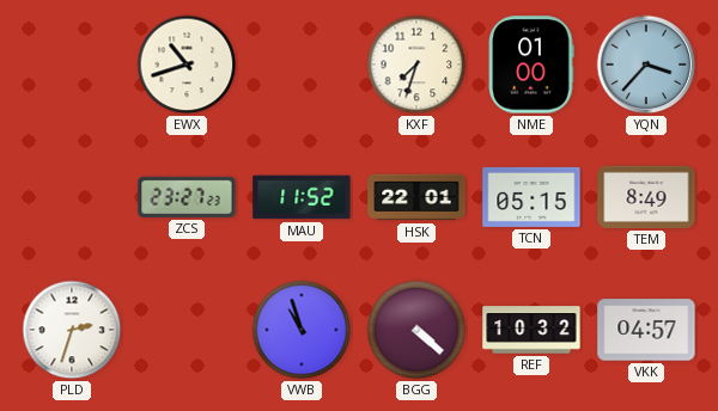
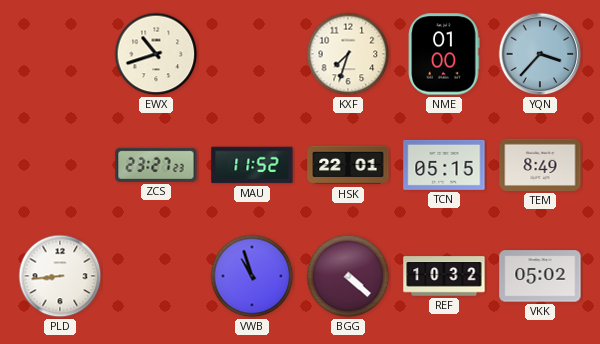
PLD: 2:33 -> 8:44
VKK: 04:57 -> 05:02
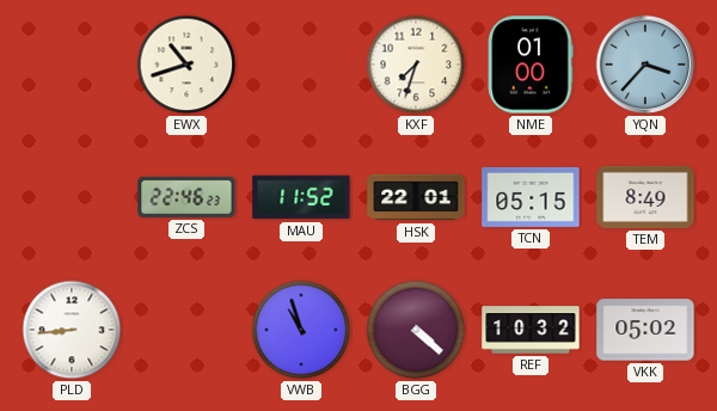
ZCS: 23:27 -> 22:46
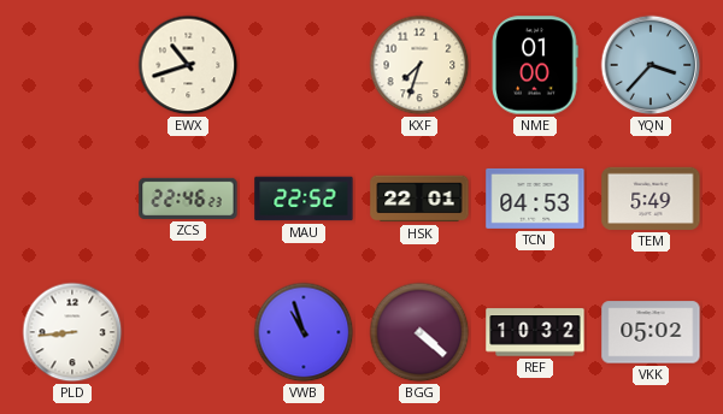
MAU: 11:52 -> 22:52
TCN: 05:15 -> 04:53
TEM: 8:49 -> 5:49
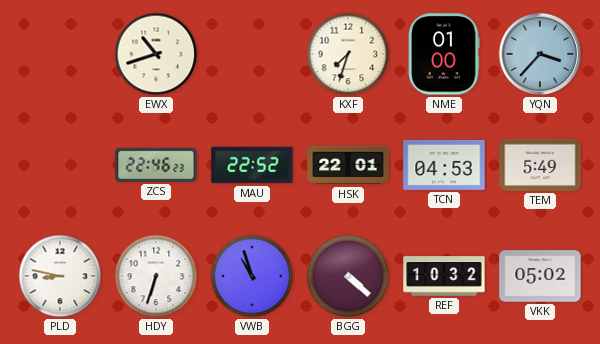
PLD: 8:44 -> 8:47
HDY: none -> 6:33
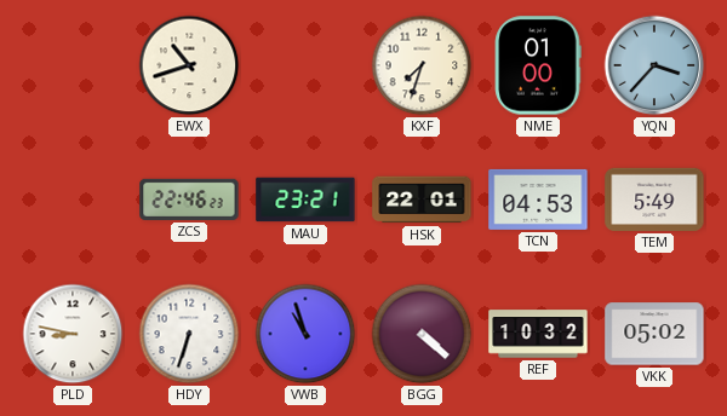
MAU: 22:52 -> 23:21
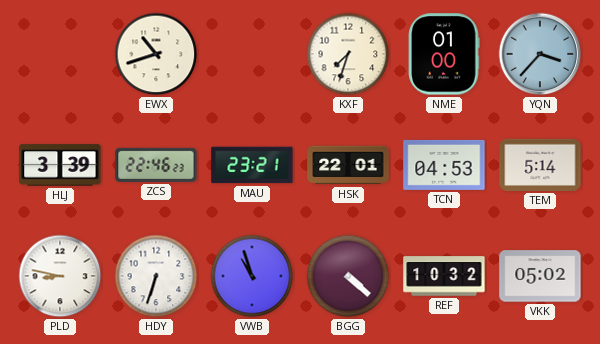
HLJ: none -> 3:39
TEM: 5:49 -> 5:14
